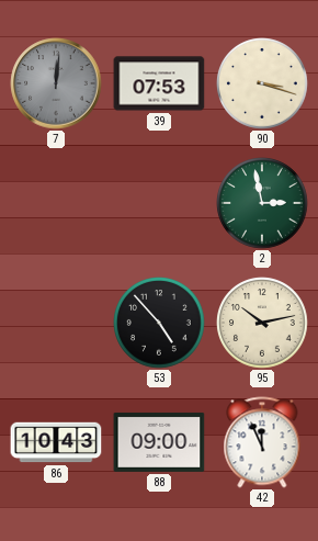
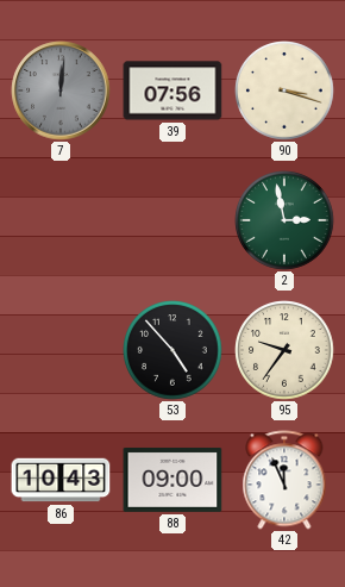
39: 07:53 -> 07:56
95: 10:13 -> 9:36
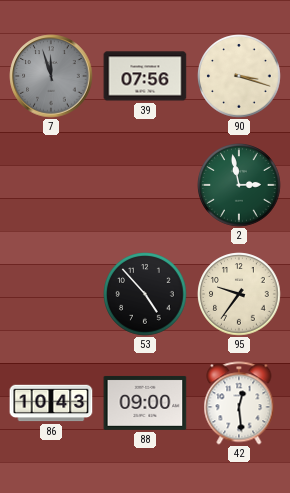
7: 12:01 -> 11:57
42: 11:56 -> 12:29
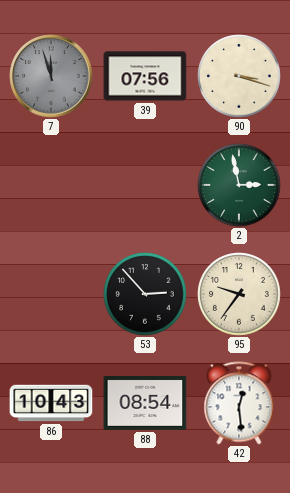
53: 4:53 -> 2:53
88: 09:00 -> 08:54
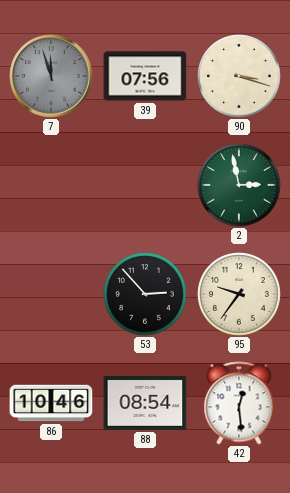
86: 10:43 -> 10:46
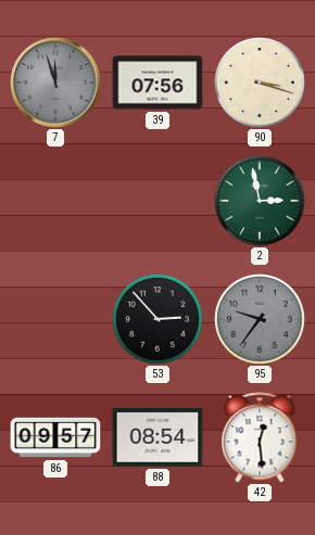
95 dial: cream -> grey
86: 10:46 -> 09:57
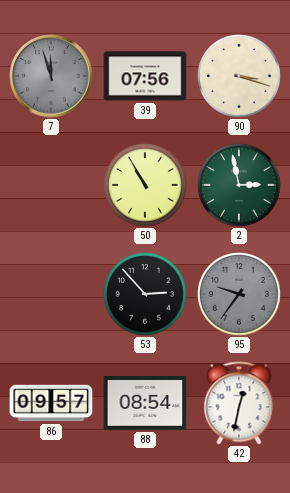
50: none -> 10:55
42: 12:29 -> 12:32
